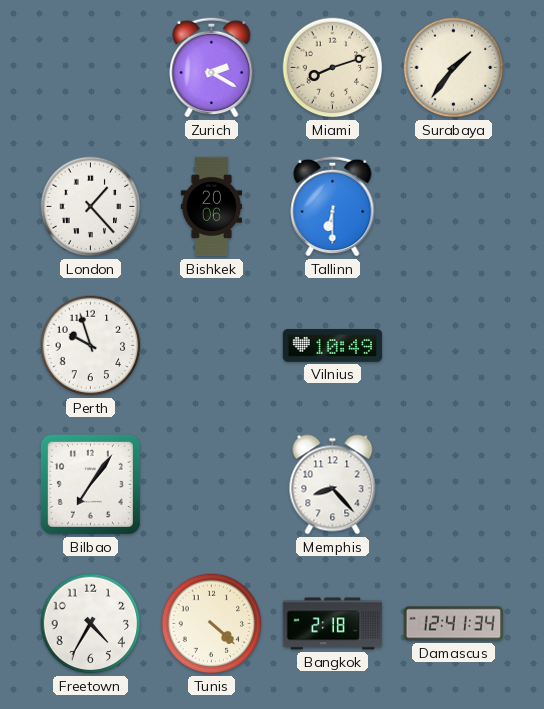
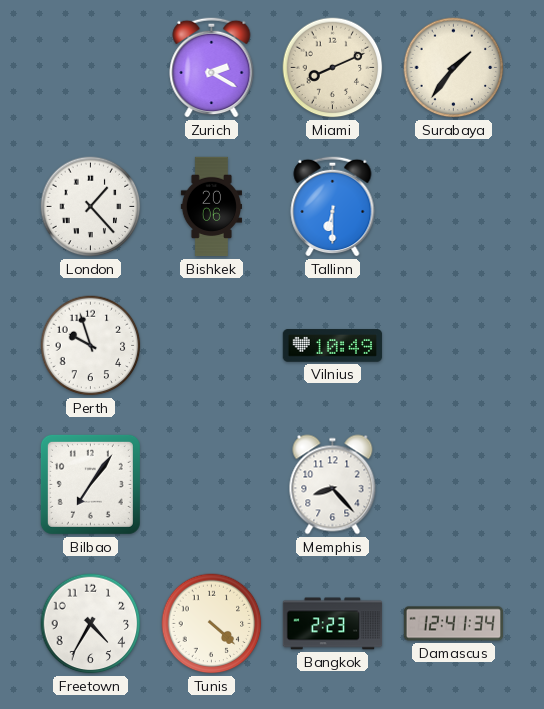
Miami: 8:12 -> 8:11
Bangkok: 2:18 -> 2:23
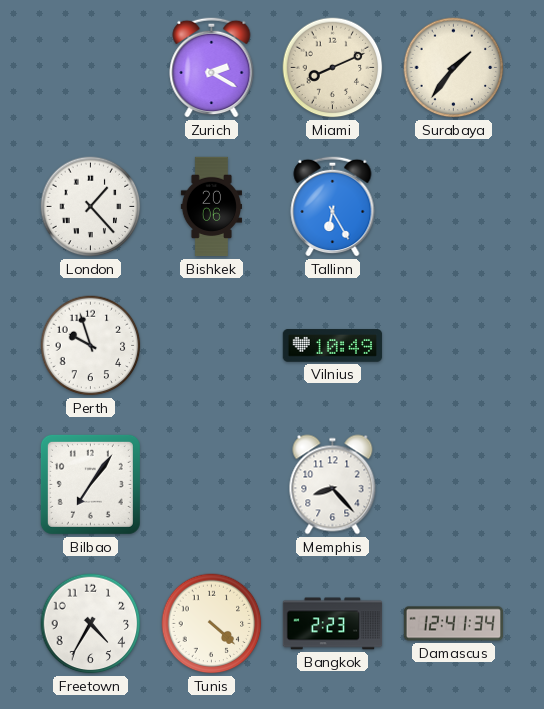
Tallinn: 6:30 -> 6:25
